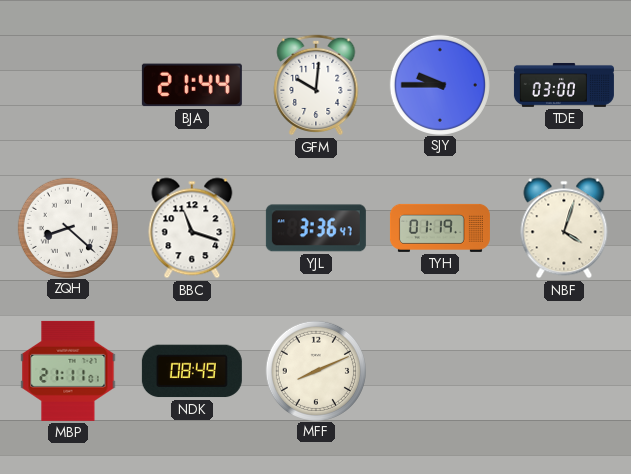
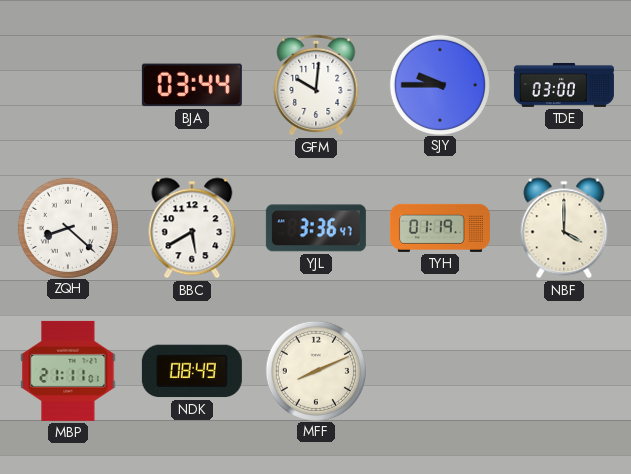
BJA: 21:44 -> 03:44
BBC: 11:18 -> 5:40
NBF: 4:03 -> 4:00
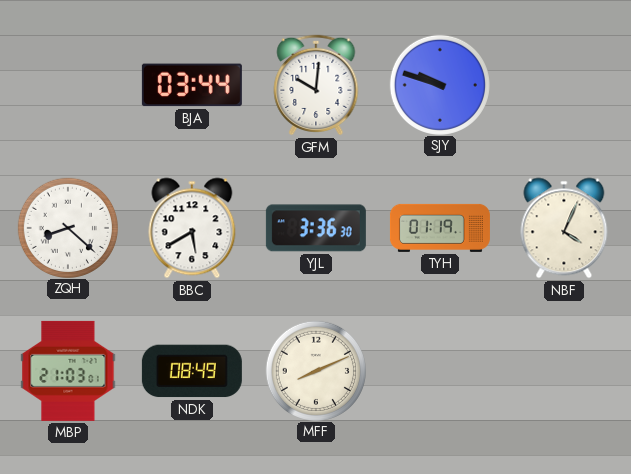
SJY: 9:45 -> 9:48
TDE: 03:00 -> none
YJL: 3:36:47 -> 3:36:30
NBF: 4:00 -> 4:04
MBP: 21:11 -> 21:03
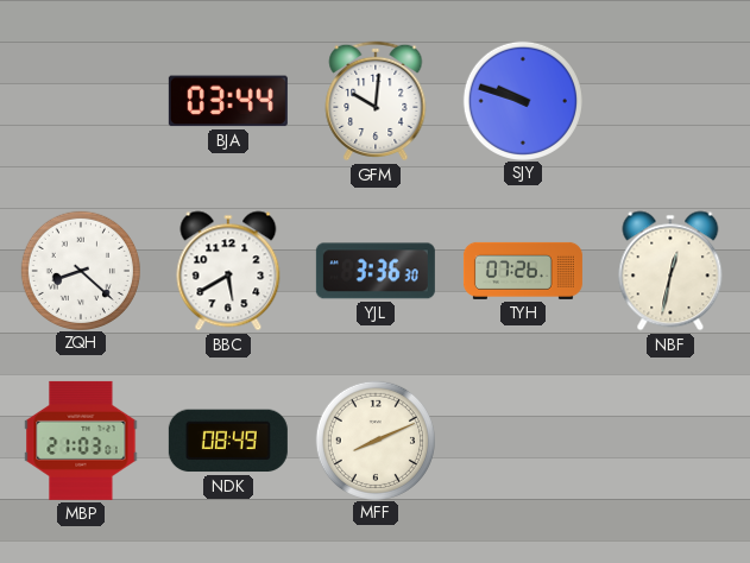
TYH: 01:19 -> 07:26
NBF: 4:04 -> 12:32
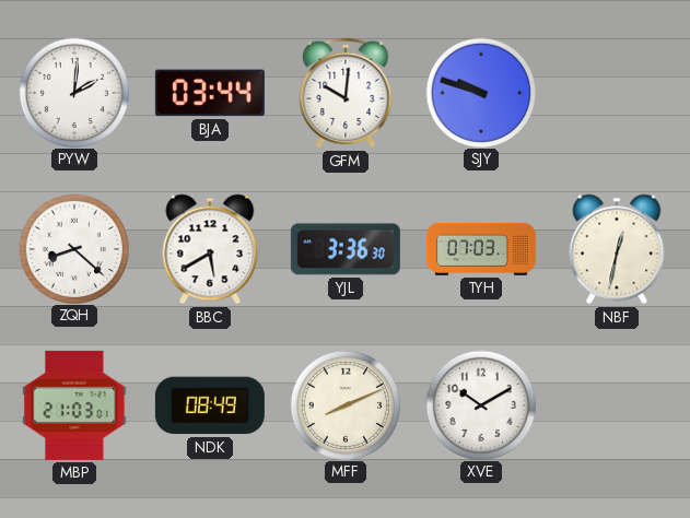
PYW: none -> 2:01
TYH: 07:26 -> 07:03
XVE: none -> 10:10
